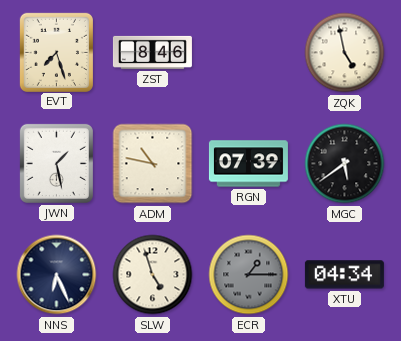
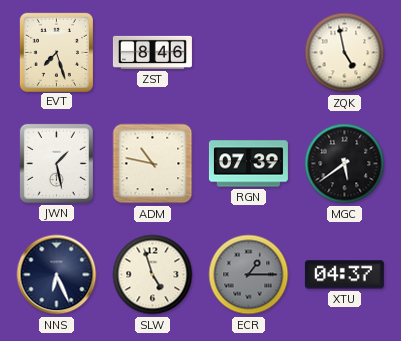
XTU: 04:34 -> 04:37
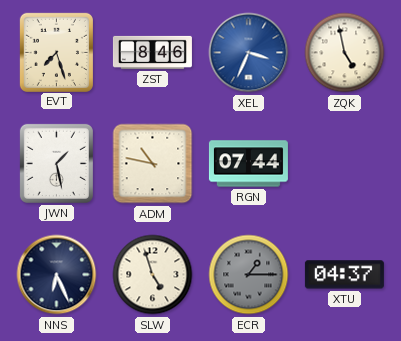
XEL: none -> 3:34
RGN: 07:39 -> 07:44
MGC: 5:39 -> none
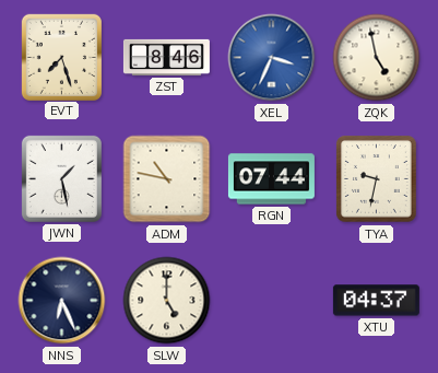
TYA: none -> 9:32
SLW: 4:57 -> 5:00
ECR: 1:15 -> none
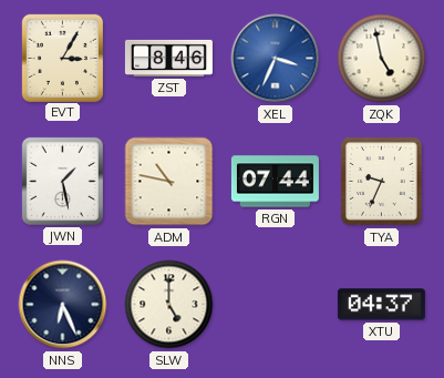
EVT: 7:27 -> 3:05
TYA: 9:32 -> 9:34
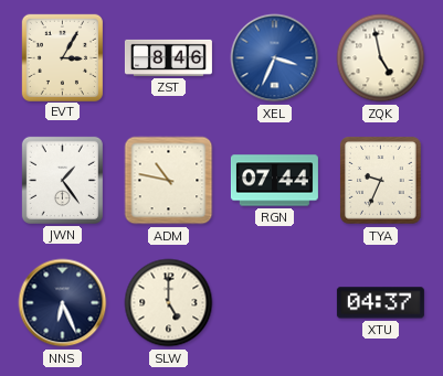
JWN: 1:28 -> 1:24
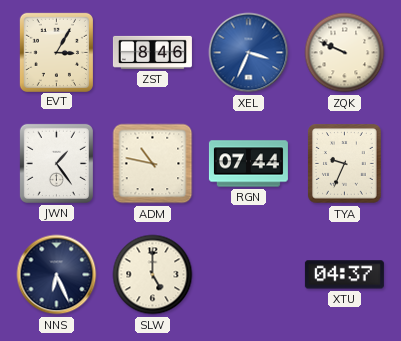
ZQK: 4:58 -> 9:49
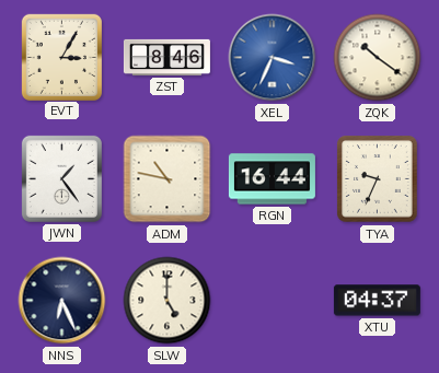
ZQK: 9:49 -> 10:21
RGN: 07:44 -> 16:44
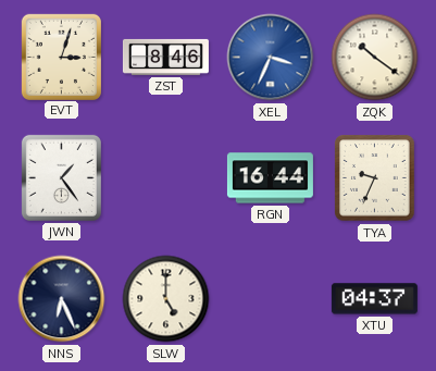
EVT: 3:05 -> 3:03
ADM: 10:47 -> none
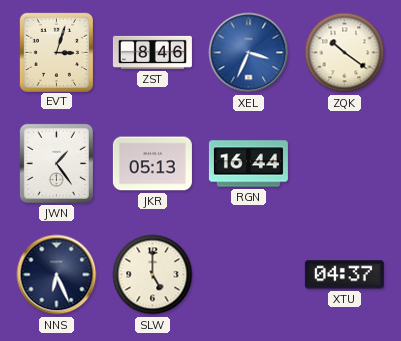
JKR: none -> 05:13
TYA: 9:34 -> none
